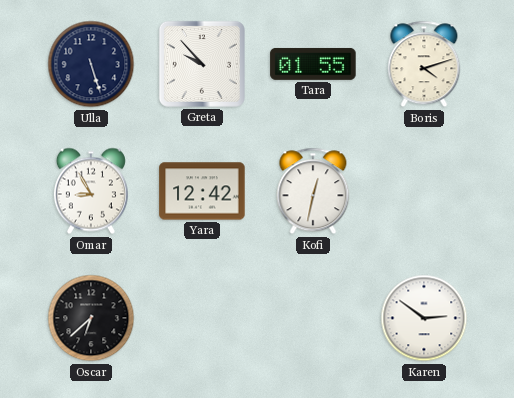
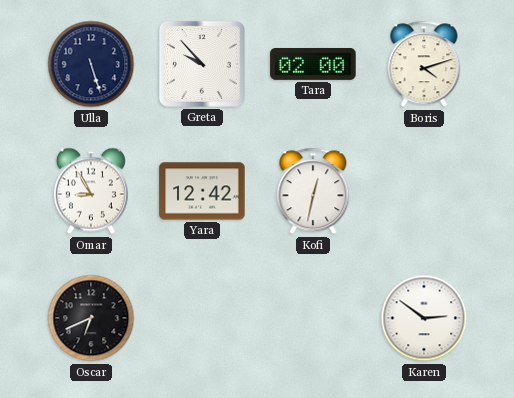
Tara: 01:55 -> 02:00
Oscar: 6:38 -> 6:41
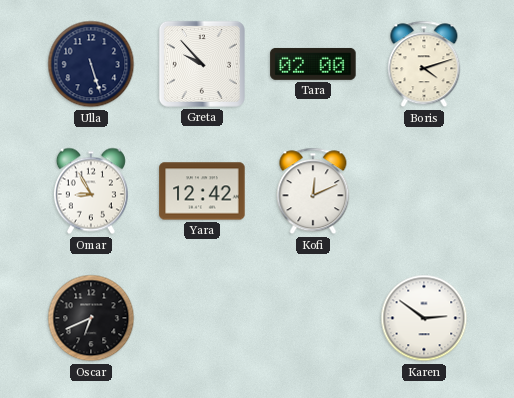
Kofi: 12:32 -> 12:11
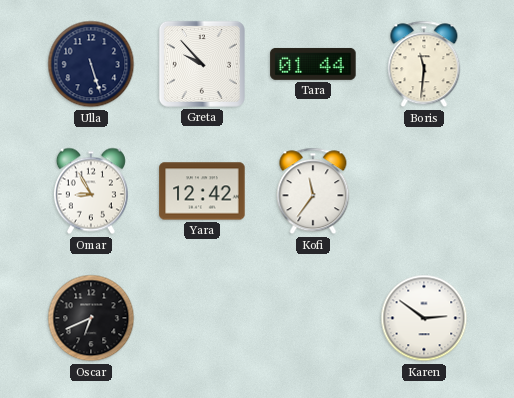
Tara: 02:00 -> 01:44
Boris: 4:12 -> 11:31
Kofi: 12:11 -> 11:36
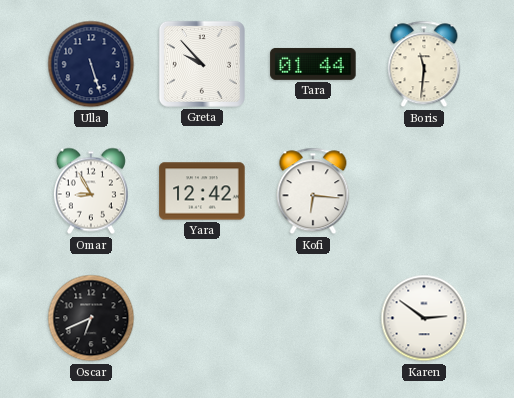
Kofi: 11:36 -> 6:16
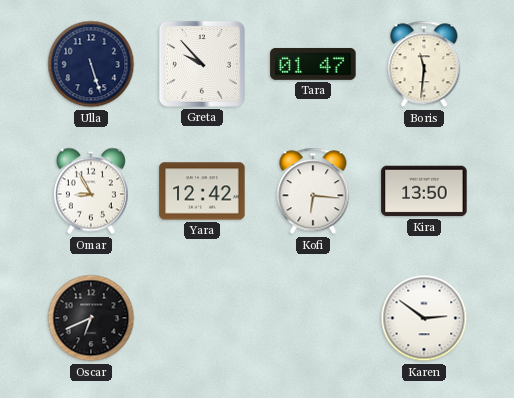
Tara: 01:44 -> 01:47
Kira: none -> 13:50
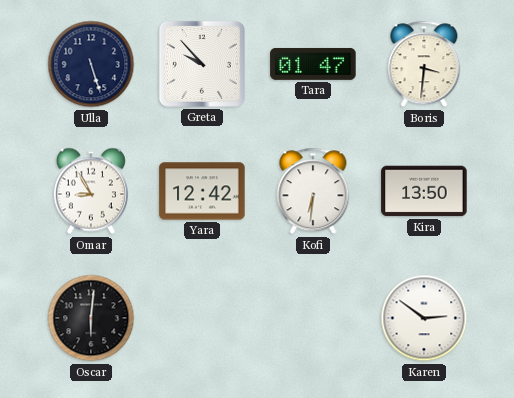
Boris: 11:31 -> 3:31
Kofi: 6:16 -> 6:31
Oscar: 6:41 -> 6:01
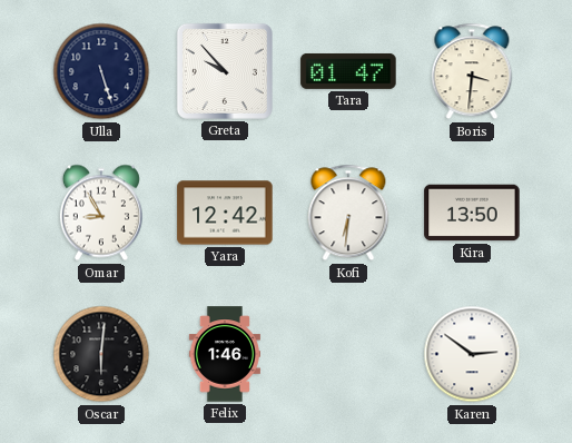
Felix: none -> 1:46
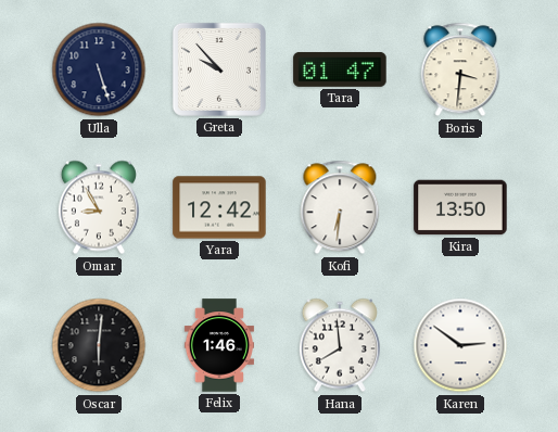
Hana: none -> 7:59
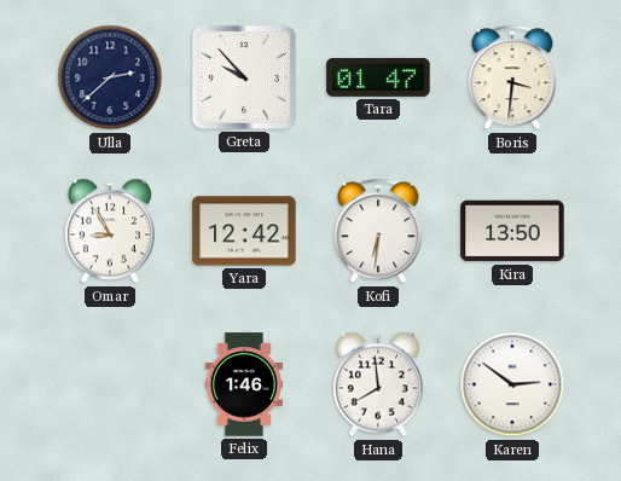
Ulla: 5:27 -> 2:38
Oscar: 6:01 -> none
